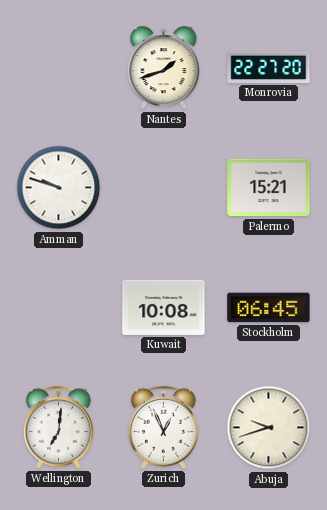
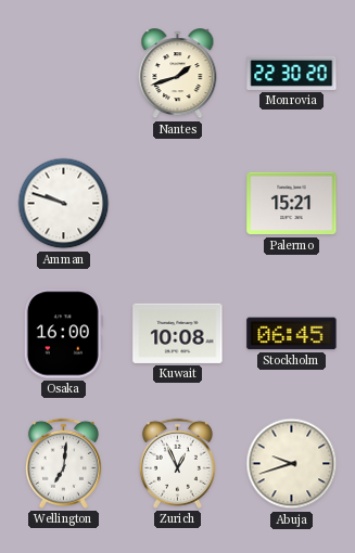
Monrovia: 22:27 -> 22:30
Osaka: none -> 16:00
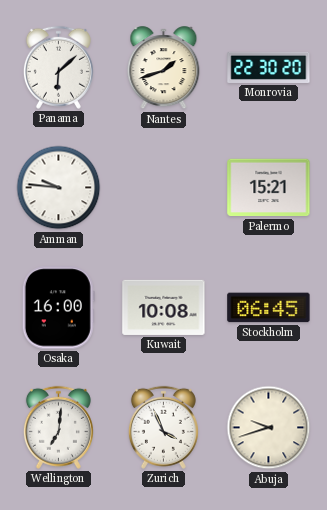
Panama: none -> 6:08
Amman: 9:48 -> 9:46
Zurich: 12:56 -> 3:56
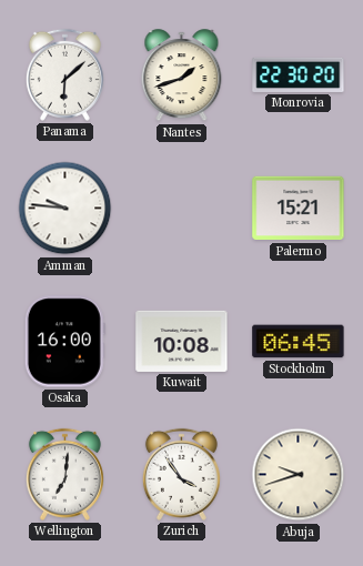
Zurich: 3:56 -> 3:54
